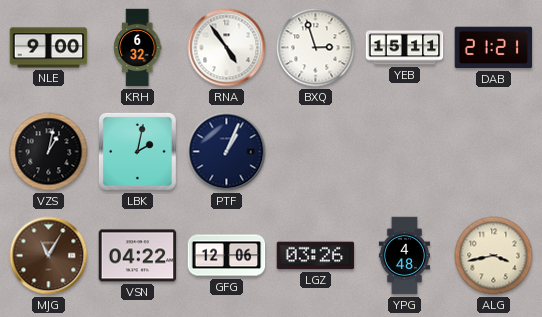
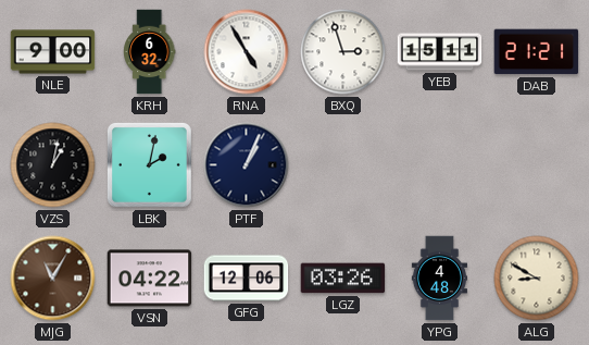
RNA: 4:54 -> 4:55
ALG: 3:43 -> 8:50
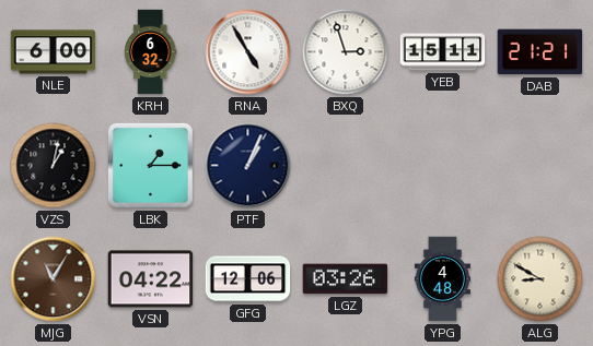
NLE: 9:00 -> 6:00
LBK: 2:02 -> 1:15
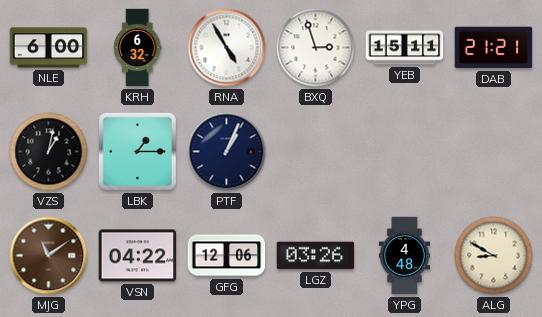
MJG: 11:05 -> 11:09
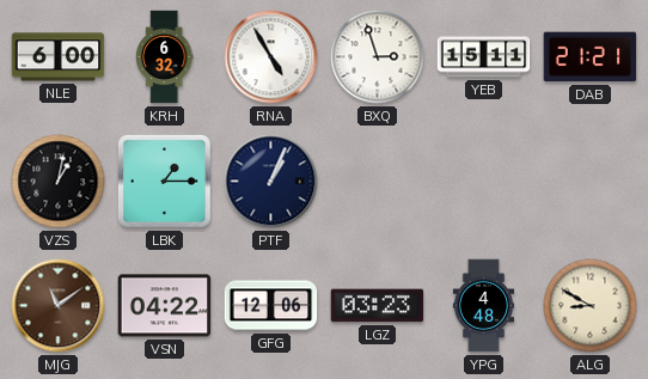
LGZ: 03:26 -> 03:23
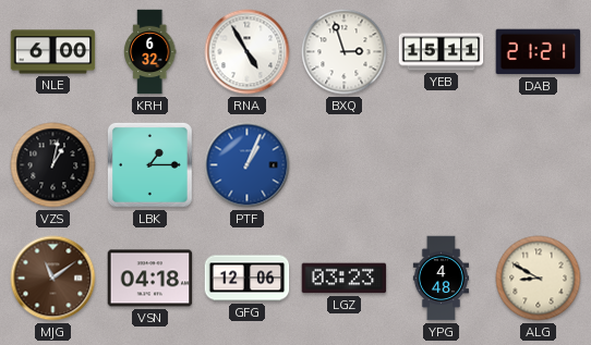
PTF dial: navy -> blue
VSN: 04:22 -> 04:18
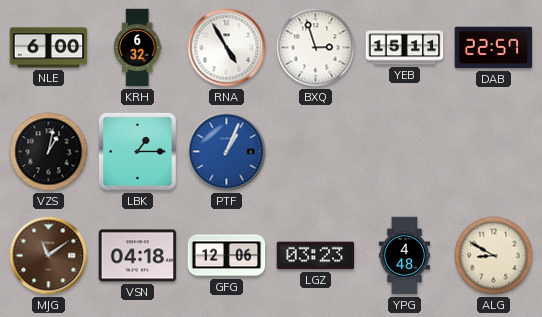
DAB: 21:21 -> 22:57
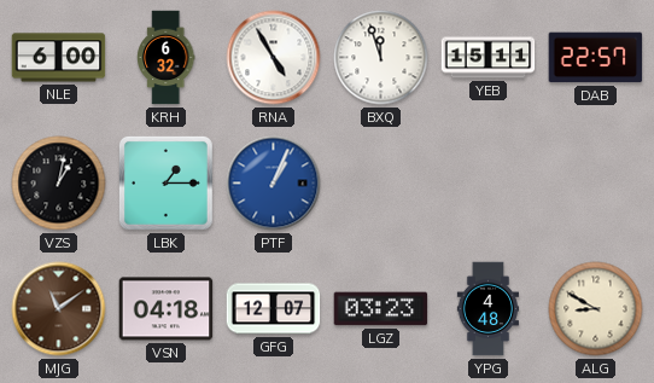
BXQ: 2:57 -> 11:57
GFG: 12:06 -> 12:07
